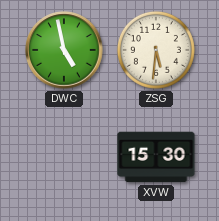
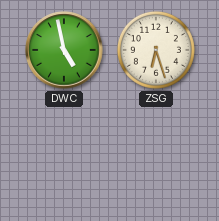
ZSG: 5:31 -> 6:27
XVW: 15:30 -> none
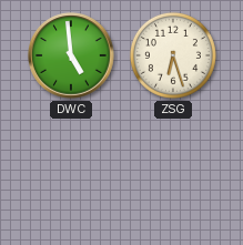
DWC: 4:58 -> 4:59
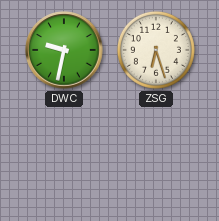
DWC: 4:59 -> 9:32
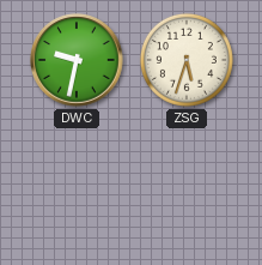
ZSG: 6:27 -> 5:33
